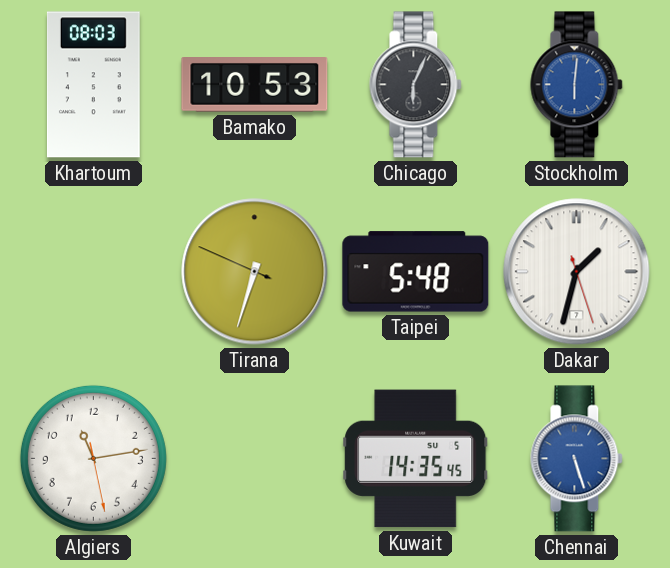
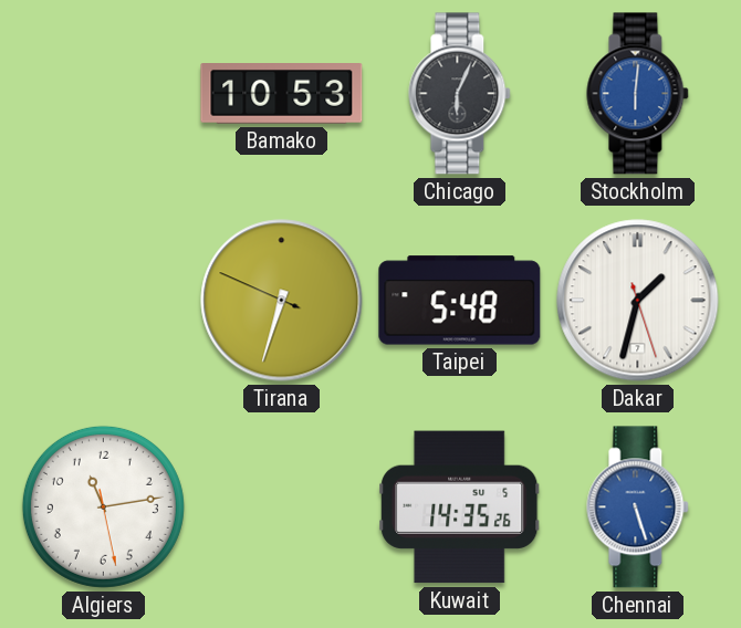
Khartoum: 08:03 -> none
Kuwait: 14:35:45 -> 14:35:26
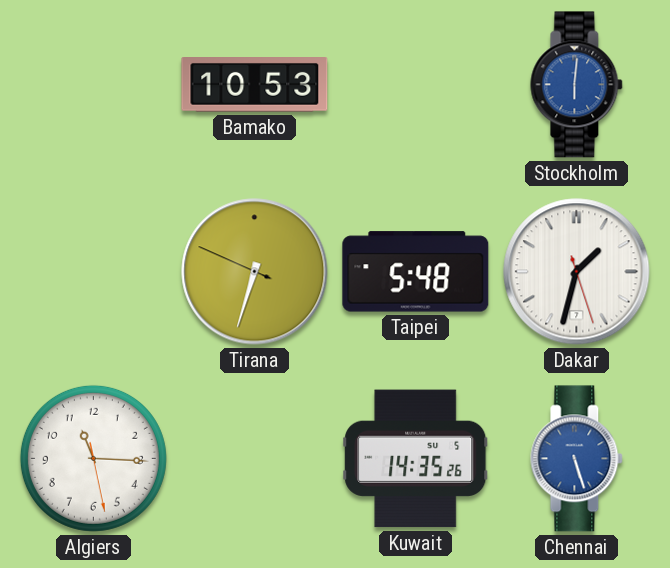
Chicago: 6:04 -> none
Algiers: 11:13 -> 11:15
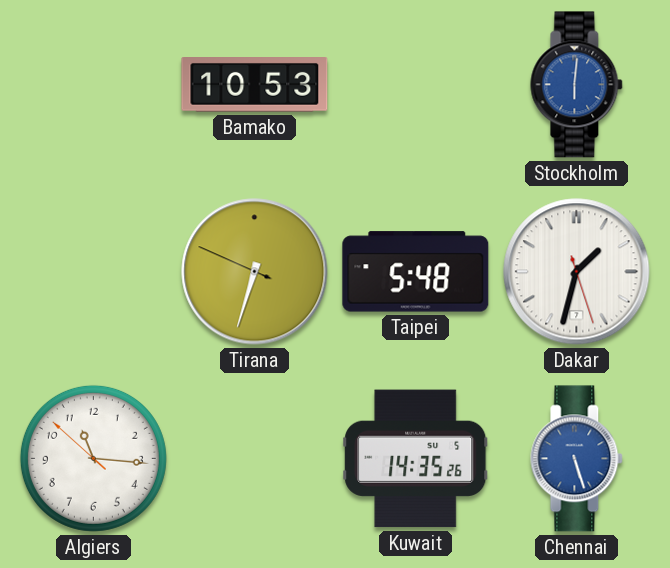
Algiers: 11:15:28 -> 11:15:52
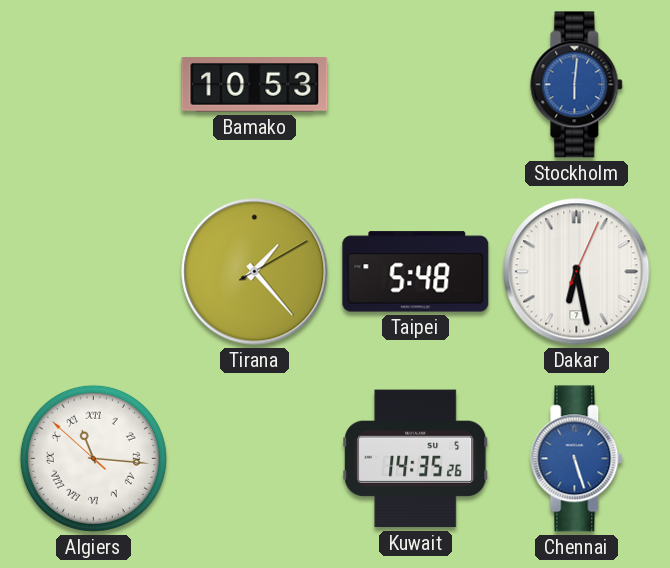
Tirana: 6:32 -> 1:23
Dakar: 1:32 -> 6:28
Algiers numerals: Arabic -> Roman
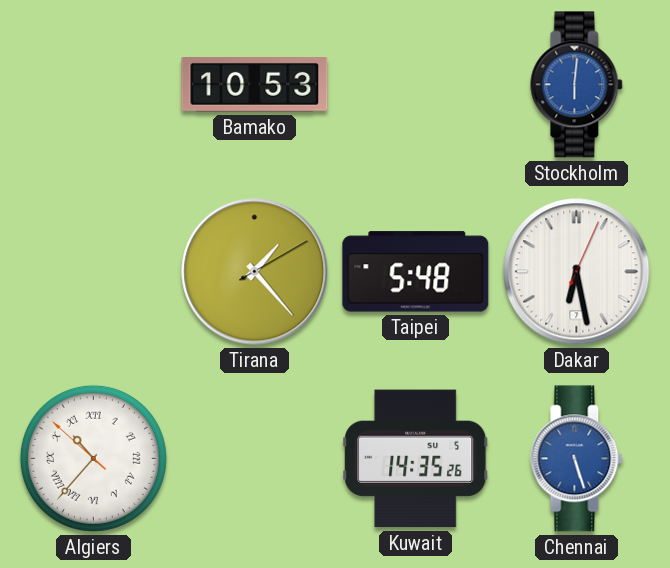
Algiers: 11:15 -> 10:36
